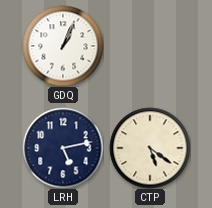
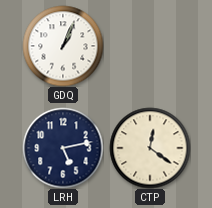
CTP: 5:21 -> 12:21
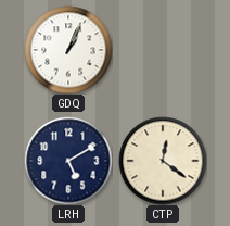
LRH: 5:13 -> 5:10
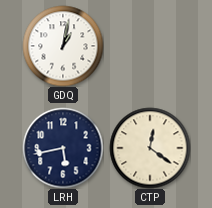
GDQ: 1:04 -> 1:02
LRH: 5:10 -> 5:43
